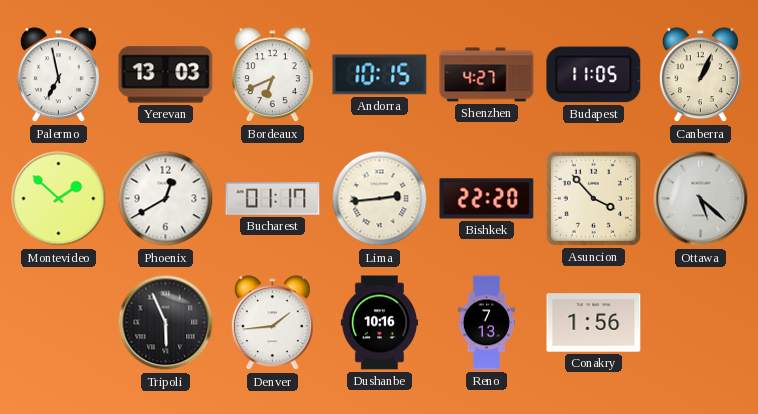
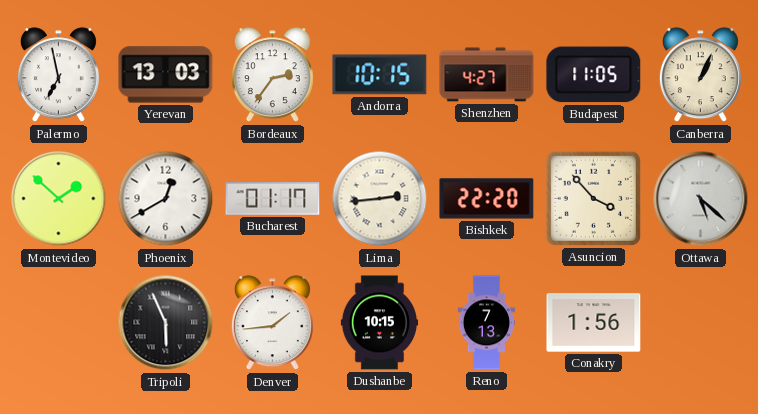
Bordeaux: 6:41 -> 2:36
Dushanbe: 10:16 -> 10:15
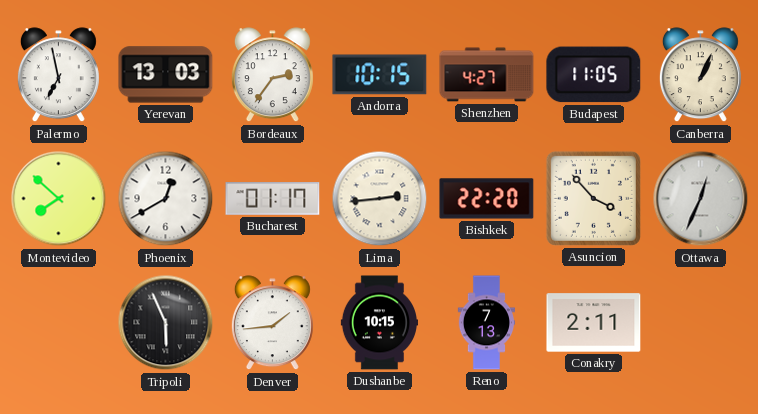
Montevideo: 1:52 -> 7:52
Ottawa: 5:22 -> 12:34
Conakry: 1:56 -> 2:11
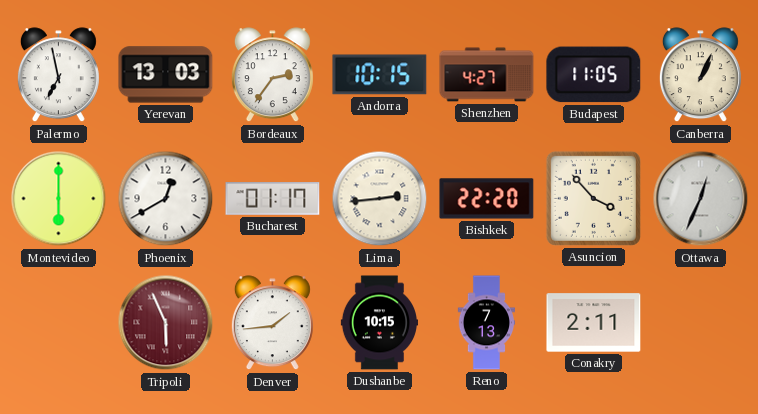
Montevideo: 7:52 -> 6:00
Tripoli dial: black -> burgundy
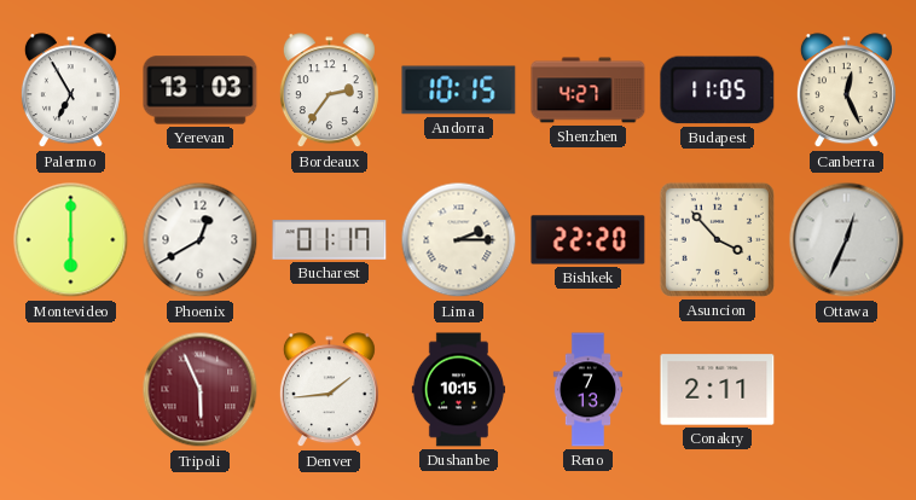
Palermo: 6:58 -> 6:55
Canberra: 1:04 -> 12:26
Lima: 2:44 -> 2:15
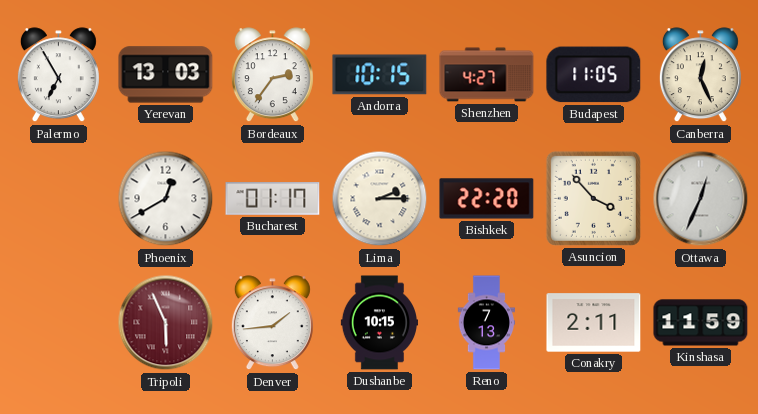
Montevideo: 6:00 -> none
Kinshasa: none -> 11:59
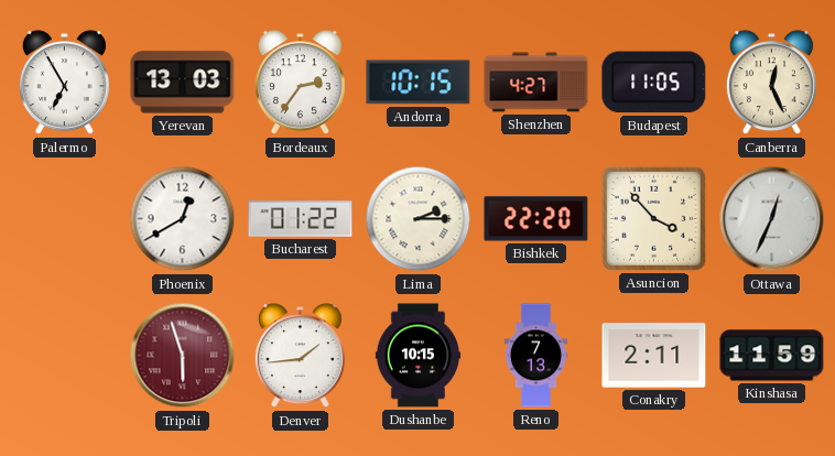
Bucharest: 01:17 -> 01:22
Tripoli: 5:56 -> 5:57
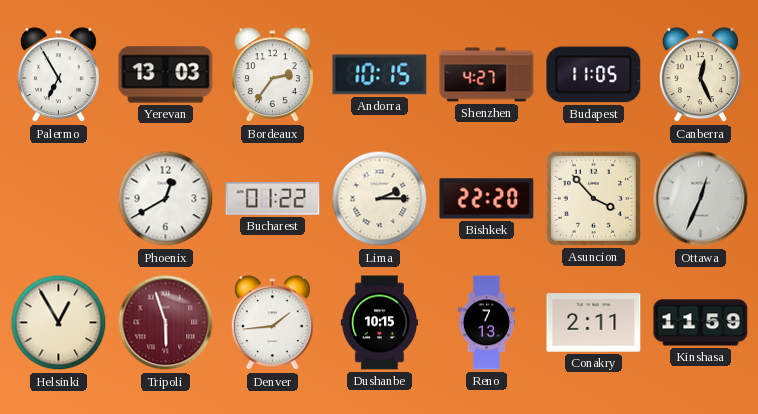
Helsinki: none -> 12:55
